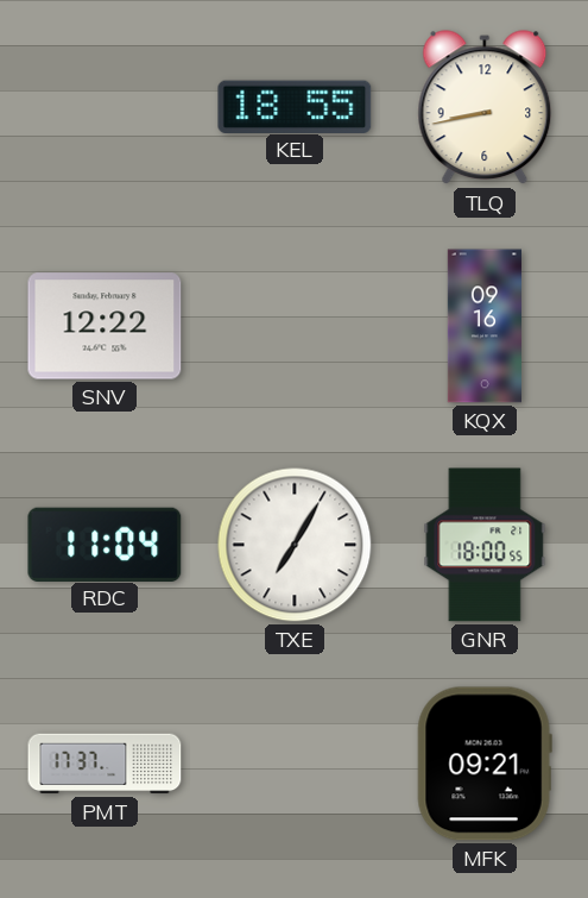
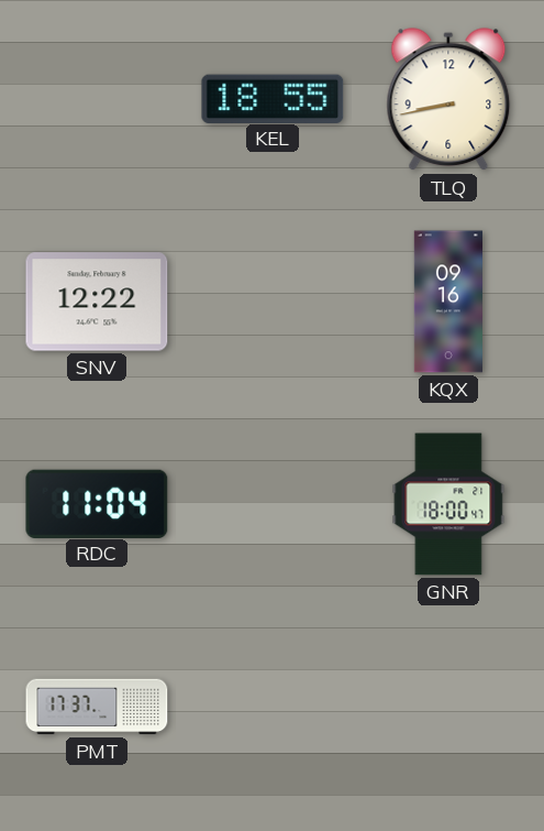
TXE: 7:05 -> none
GNR: 18:00:55 -> 18:00:47
MFK: 09:21 -> none
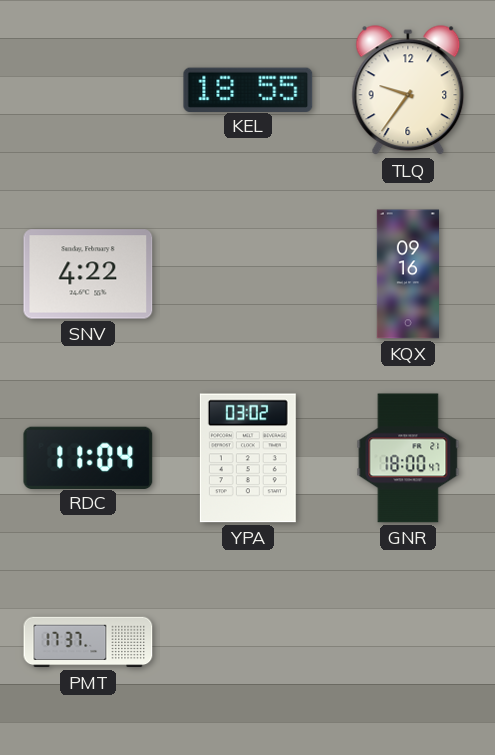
TLQ: 8:43 -> 9:36
SNV: 12:22 -> 4:22
YPA: none -> 03:02
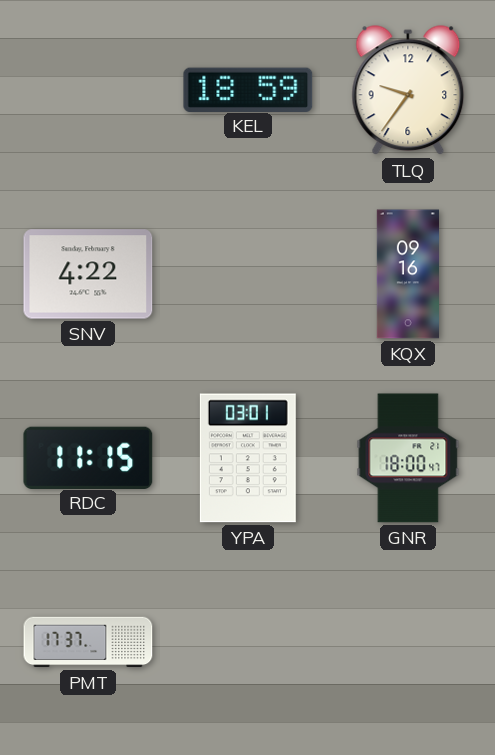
KEL: 18:55 -> 18:59
RDC: 11:04 -> 11:15
YPA: 03:02 -> 03:01
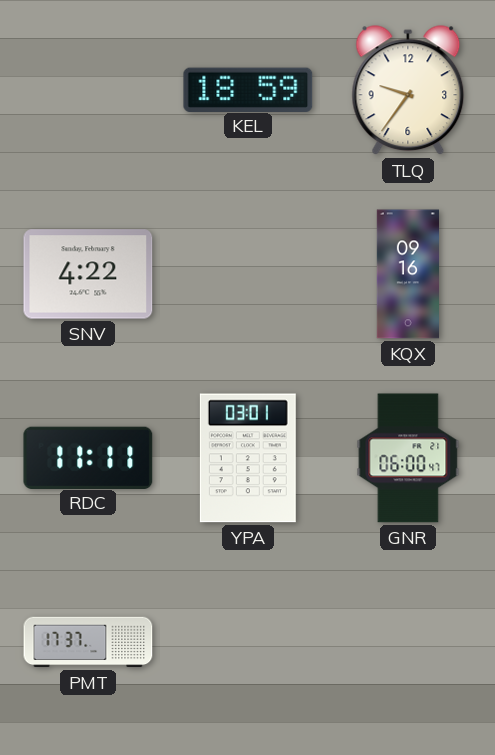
RDC: 11:15 -> 11:11
GNR: 18:00 -> 06:00
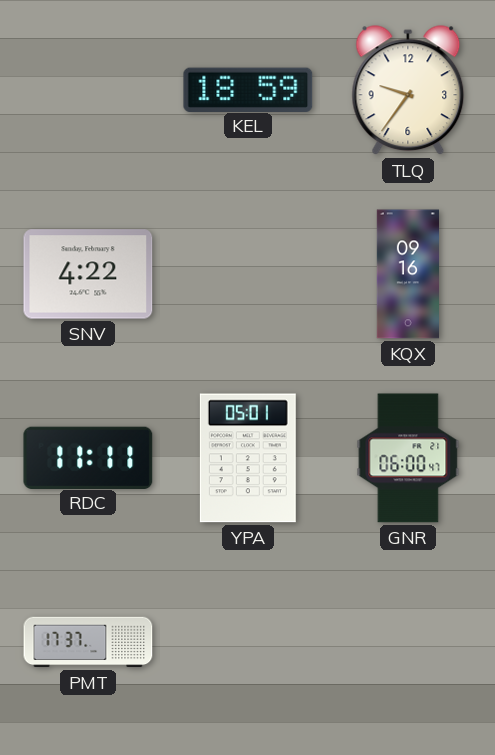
YPA: 03:01 -> 05:01
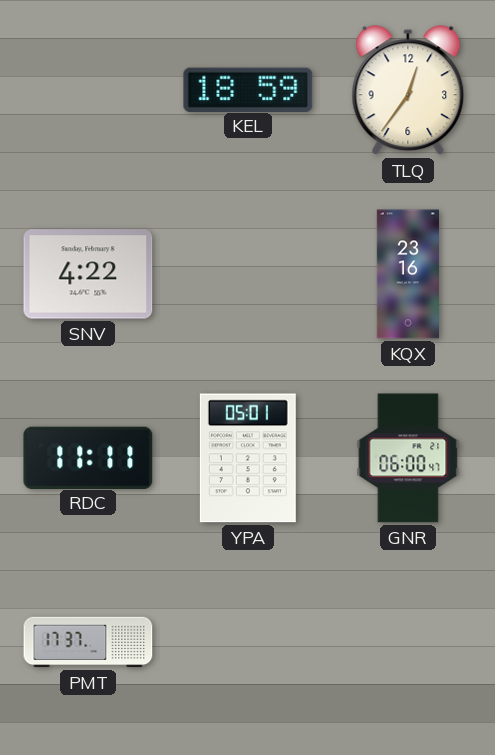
TLQ: 9:36 -> 12:36
KQX: 09:16 -> 23:16
